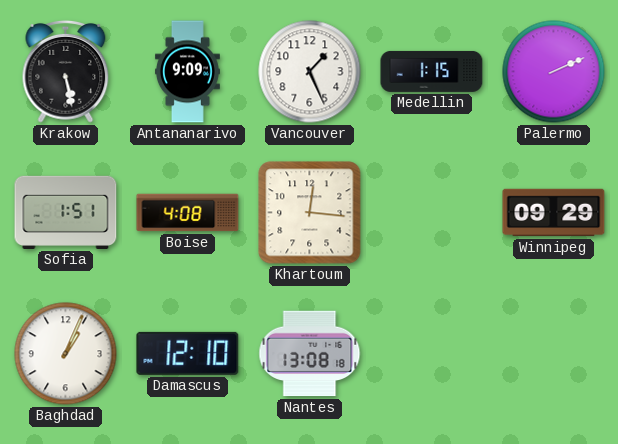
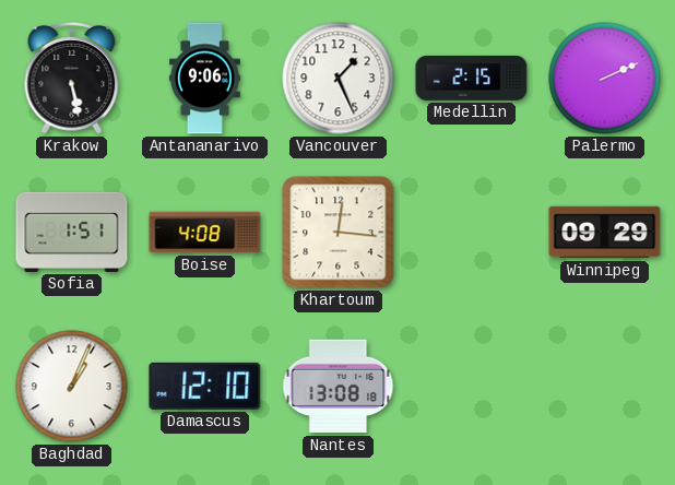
Antananarivo: 9:09 -> 9:06
Medellin: 1:15 -> 2:15
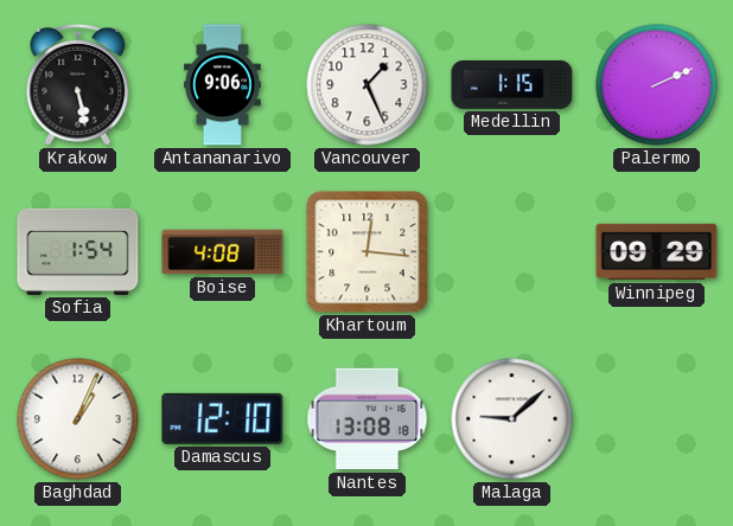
Medellin: 2:15 -> 1:15
Sofia: 1:51 -> 1:54
Malaga: none -> 9:08
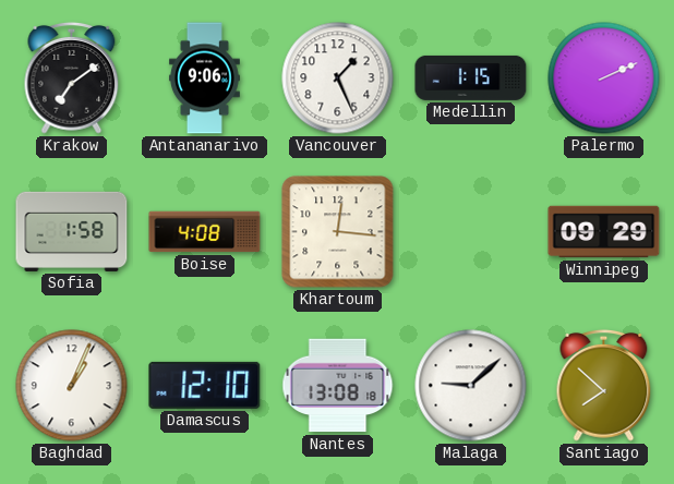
Krakow: 5:28 -> 7:09
Sofia: 1:54 -> 1:58
Santiago: none -> 7:52
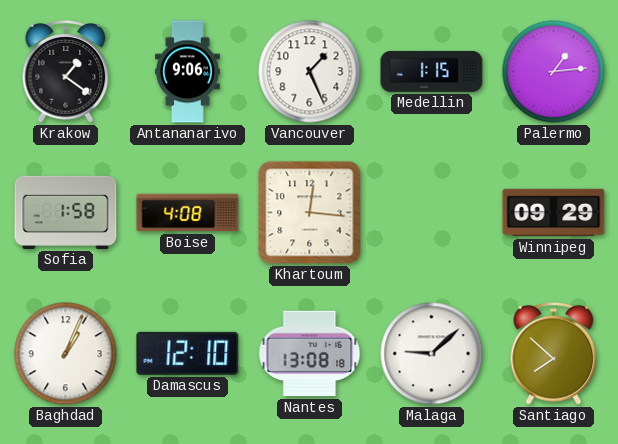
Krakow: 7:09 -> 1:21
Palermo: 2:11 -> 1:14
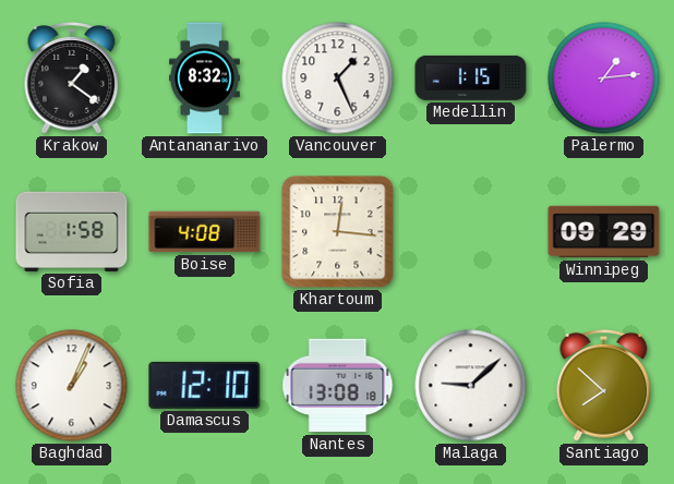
Antananarivo: 9:06 -> 8:32
